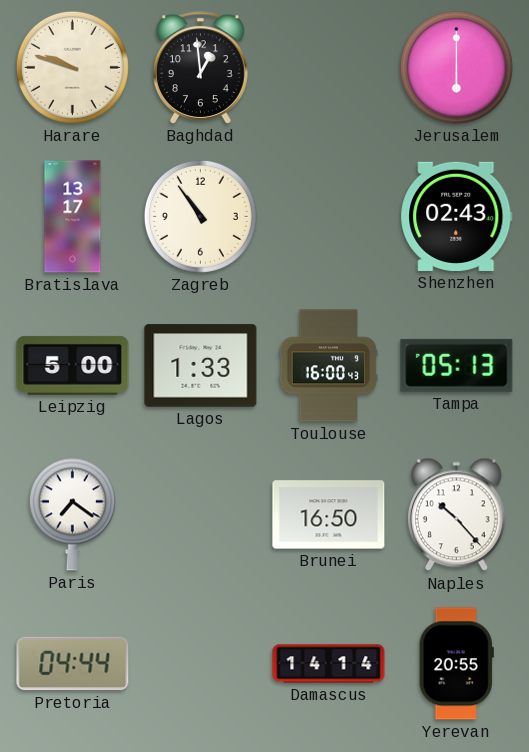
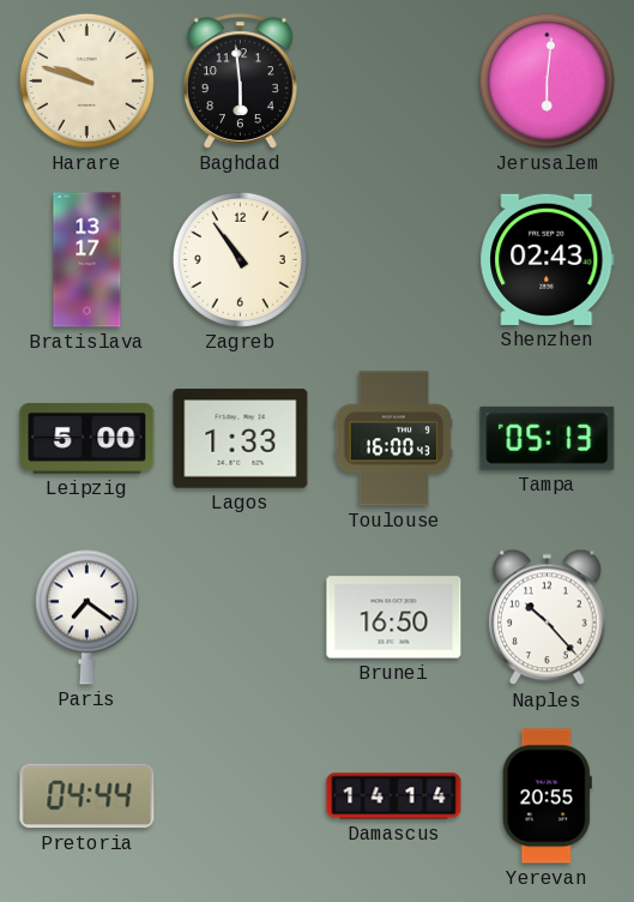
Baghdad: 12:59 -> 5:59
Jerusalem: 6:00 -> 6:01
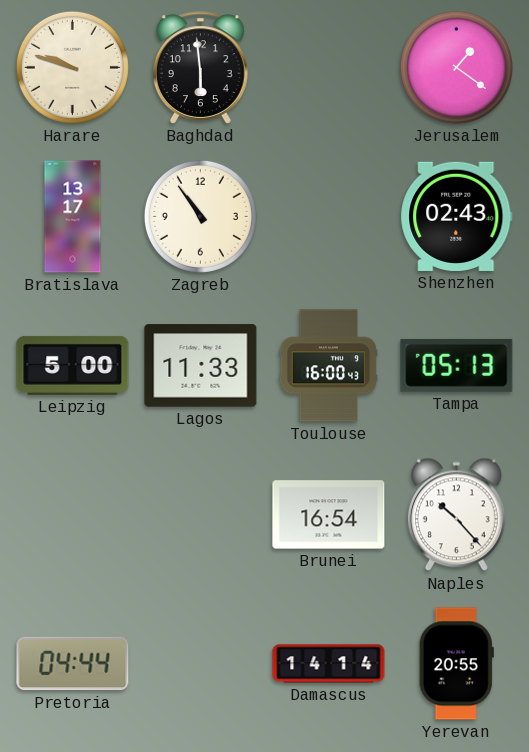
Jerusalem: 6:01 -> 1:21
Lagos: 1:33 -> 11:33
Paris: 7:21 -> none
Brunei: 16:50 -> 16:54
